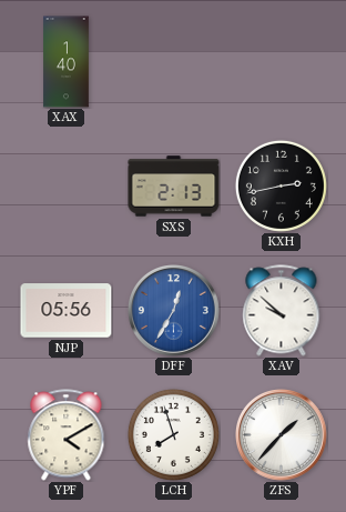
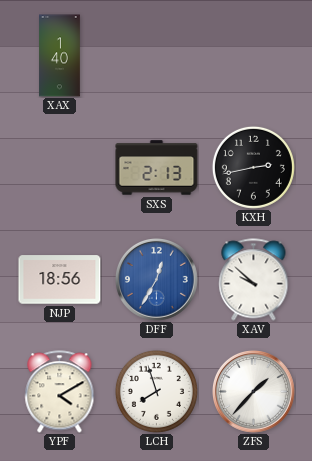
NJP: 05:56 -> 18:56
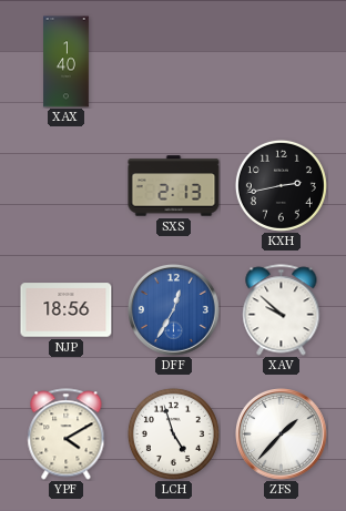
LCH: 7:57 -> 4:57
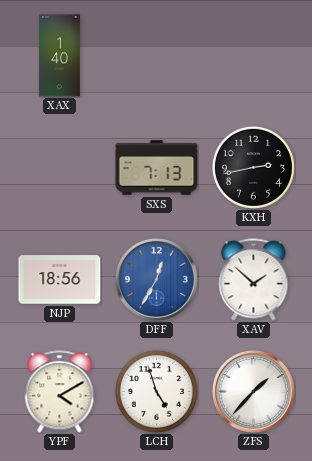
SXS: 2:13 -> 7:13
XAV: 9:52 -> 1:52
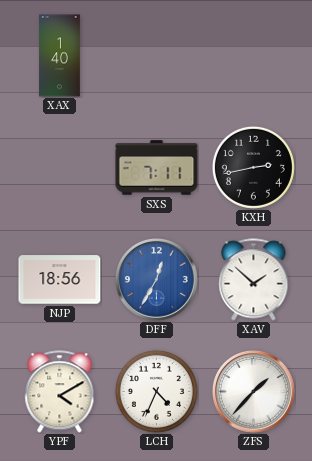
SXS: 7:13 -> 7:11
LCH: 4:57 -> 4:34
